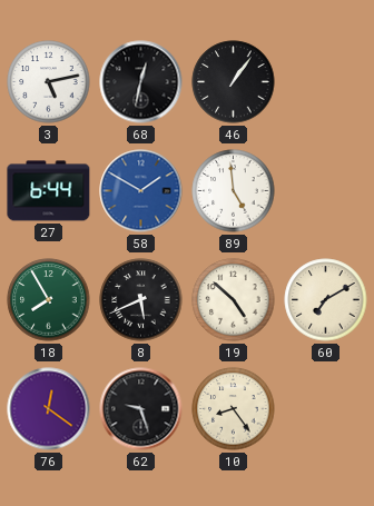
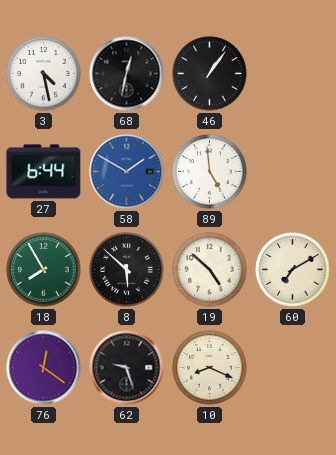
3: 5:13 -> 4:28
8: 5:41 -> 5:52
10: 8:24 -> 8:19
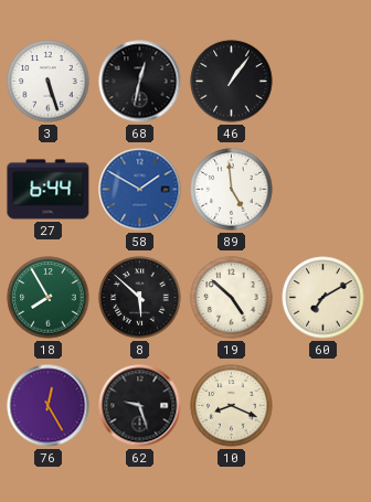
3: 4:28 -> 5:27
76: 12:21 -> 12:25
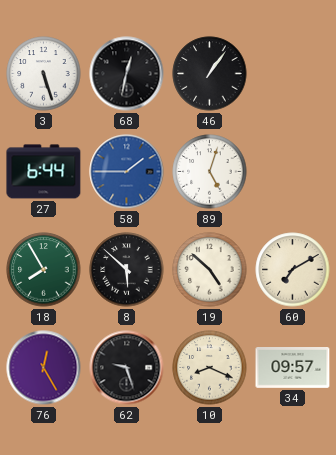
58: 1:50 -> 1:45
89: 4:59 -> 5:03
34: none -> 09:57
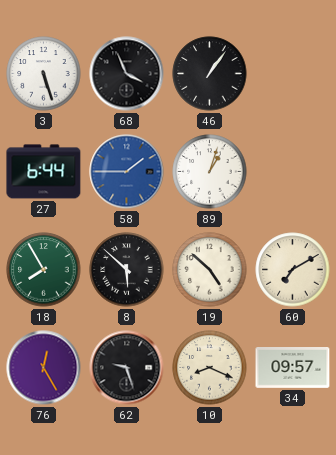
68: 12:32 -> 3:56
89: 5:03 -> 1:03
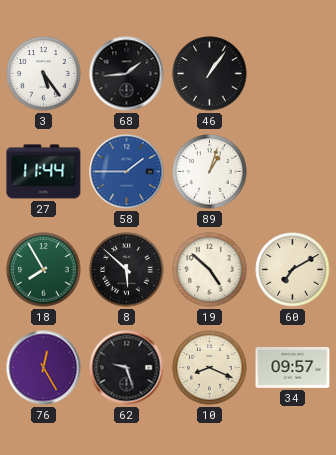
3: 5:27 -> 5:24
68: 3:56 -> 1:44
27: 6:44 -> 11:44
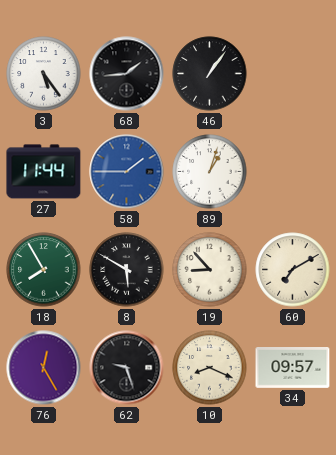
8: 5:52 -> 5:50
19: 4:52 -> 8:53
